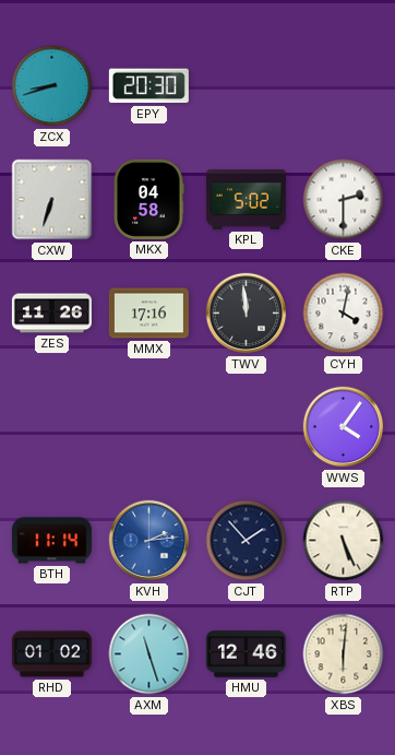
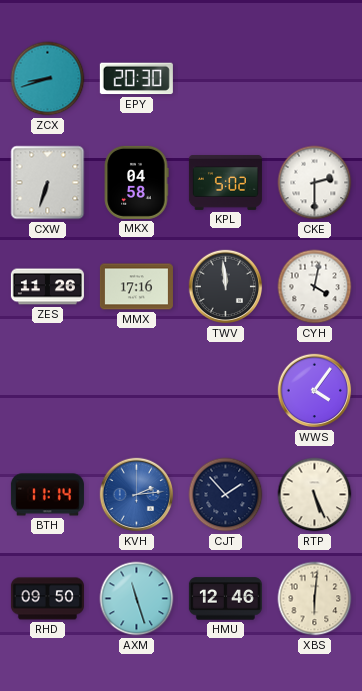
RHD: 01:02 -> 09:50
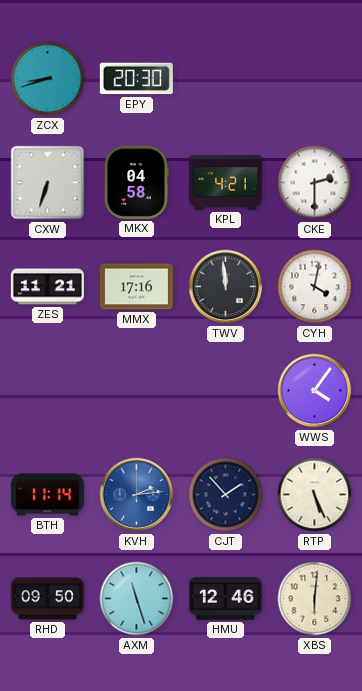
KPL: 5:02 -> 4:21
ZES: 11:26 -> 11:21
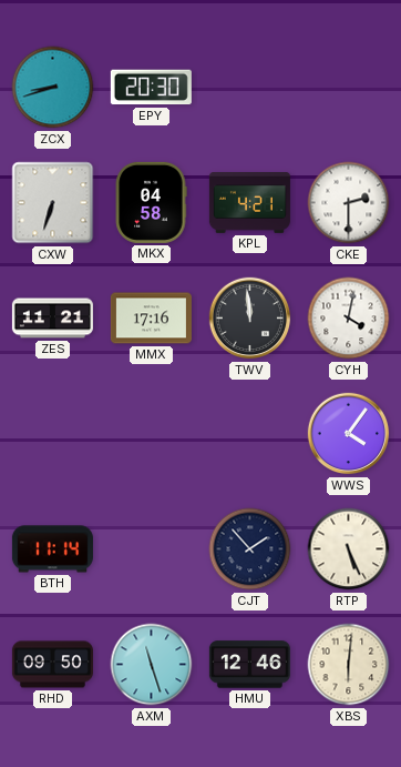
KVH: 2:14 -> none
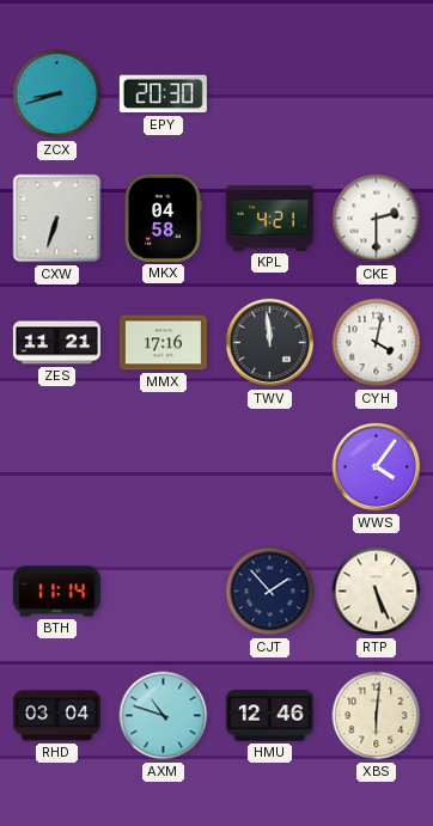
RHD: 09:50 -> 03:04
AXM: 11:27 -> 10:48
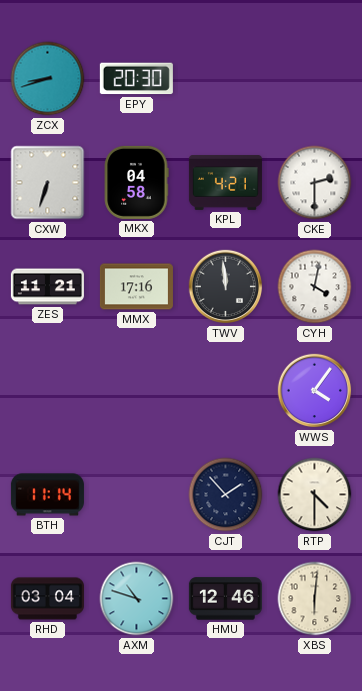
RTP: 5:26 -> 4:30
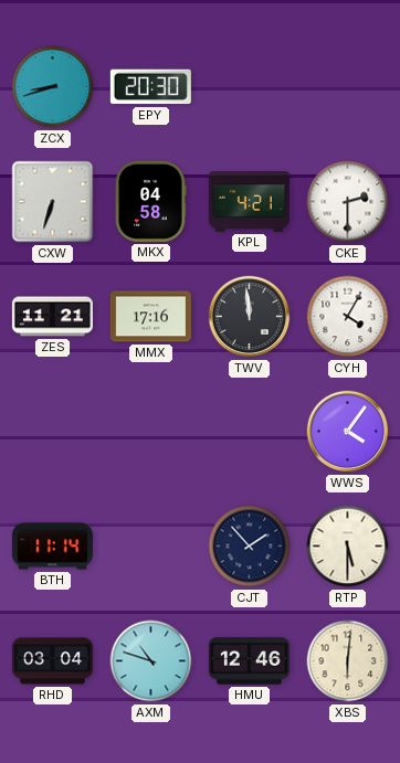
CYH: 4:02 -> 4:05
RTP: 4:30 -> 5:30
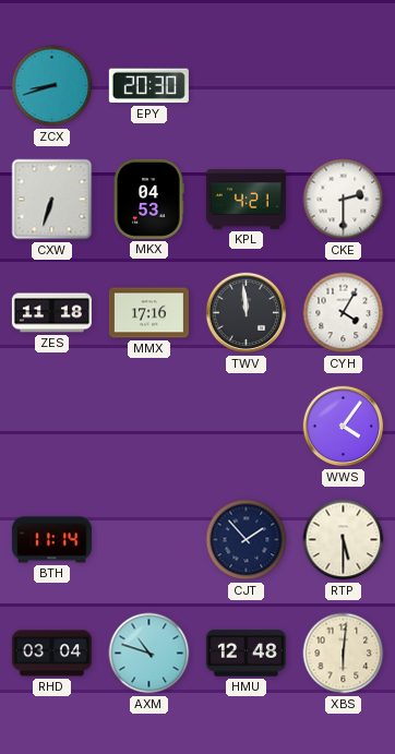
MKX: 04:58 -> 04:53
ZES: 11:21 -> 11:18
HMU: 12:46 -> 12:48
